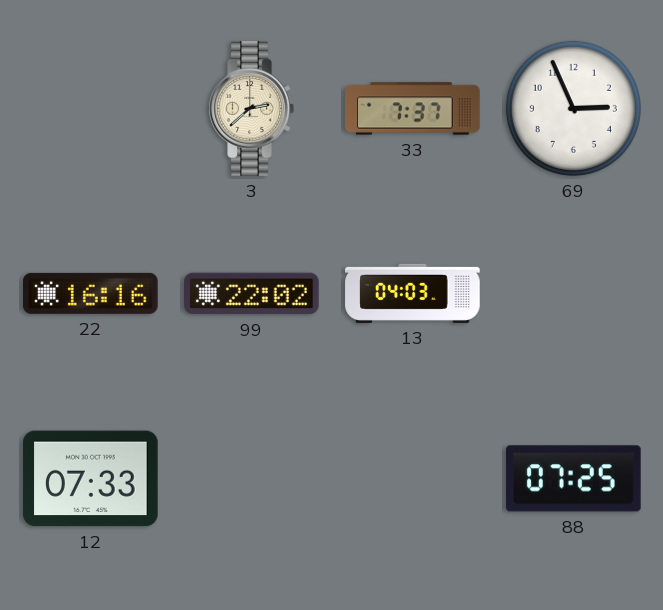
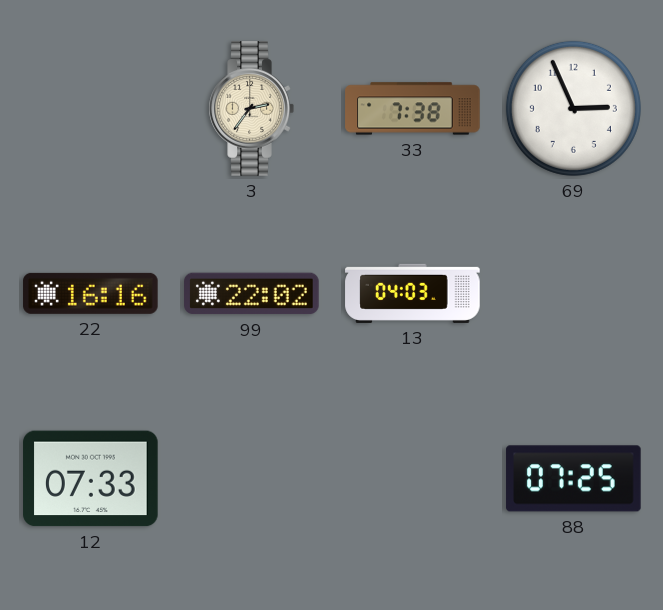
3: 2:38 -> 2:36
33: 7:37 -> 7:38
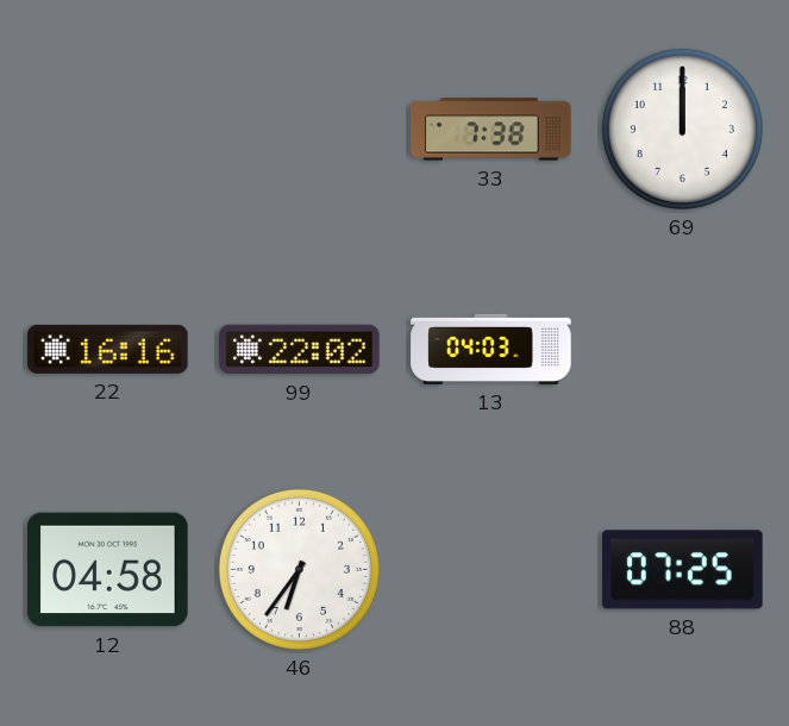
3: 2:36 -> none
69: 2:56 -> 12:00
12: 07:33 -> 04:58
46: none -> 6:36
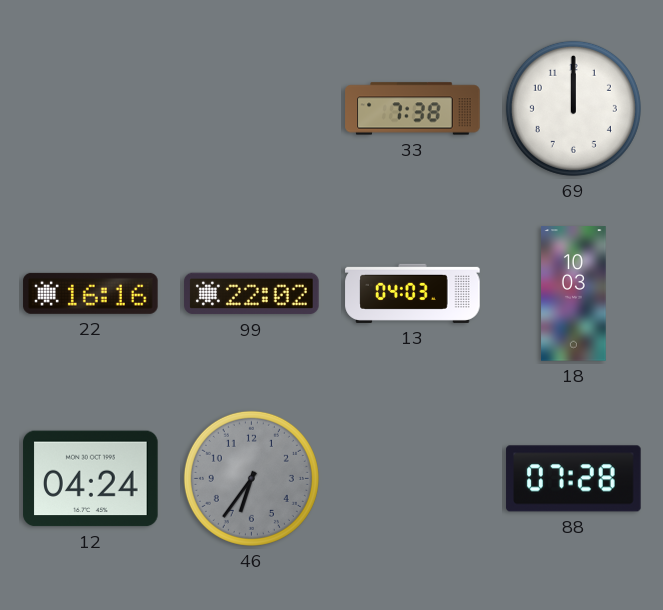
18: none -> 10:03
12: 04:58 -> 04:24
46 dial: white -> grey
88: 07:25 -> 07:28
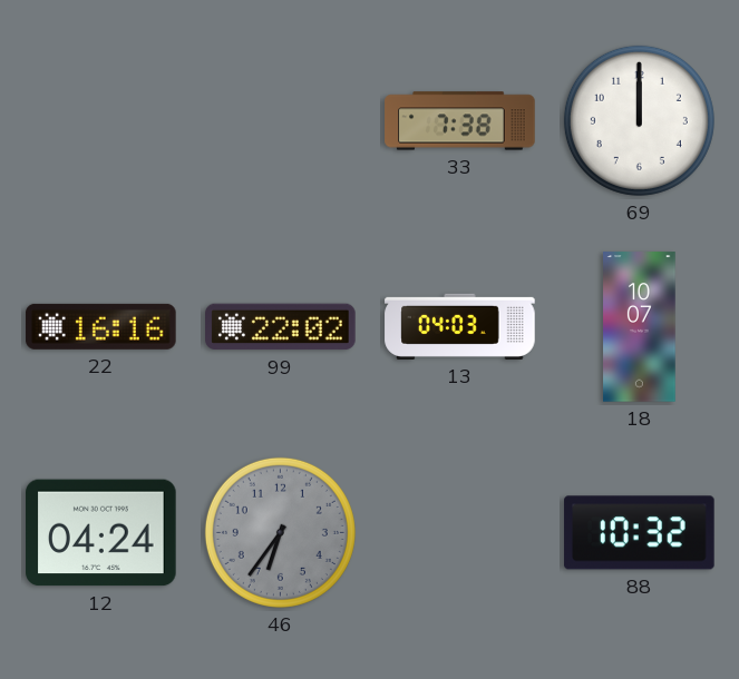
18: 10:03 -> 10:07
88: 07:28 -> 10:32
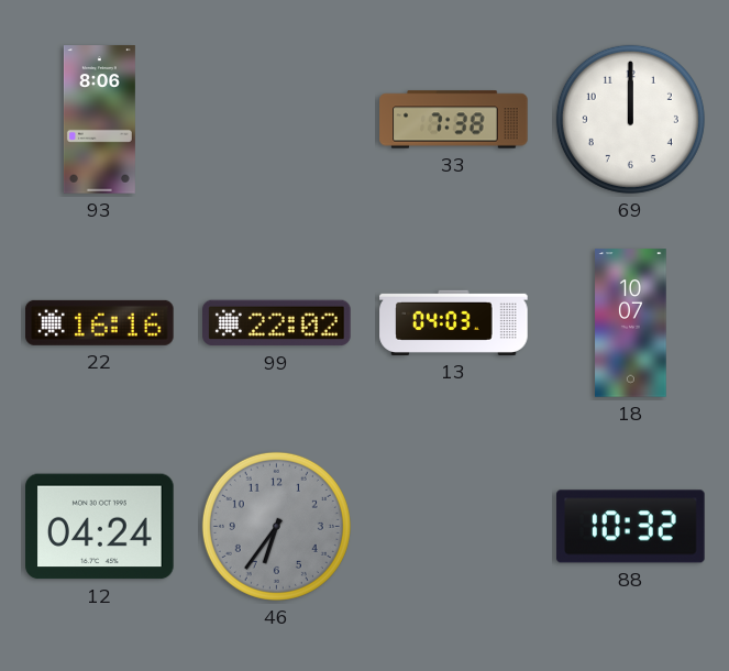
93: none -> 8:06
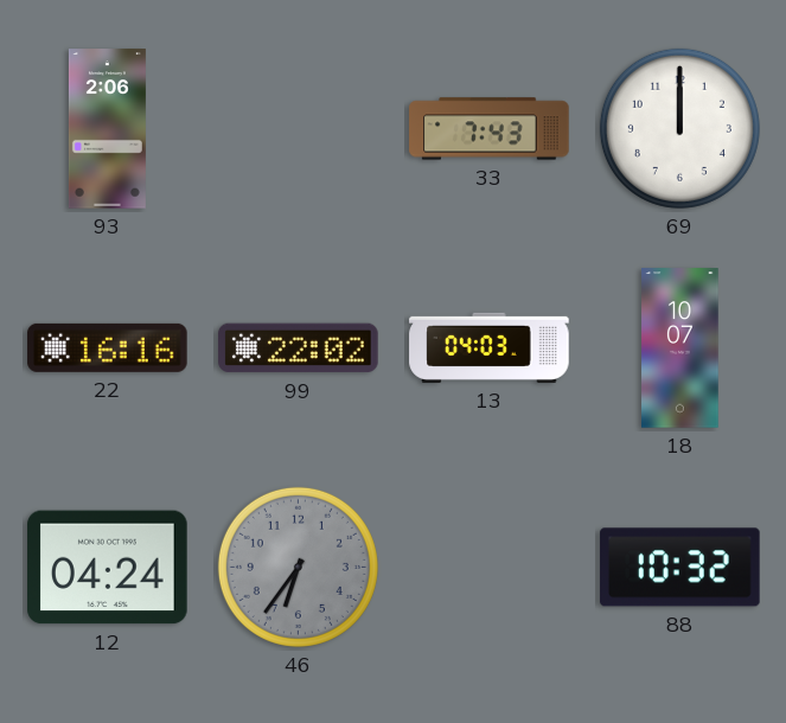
93: 8:06 -> 2:06
33: 7:38 -> 7:43
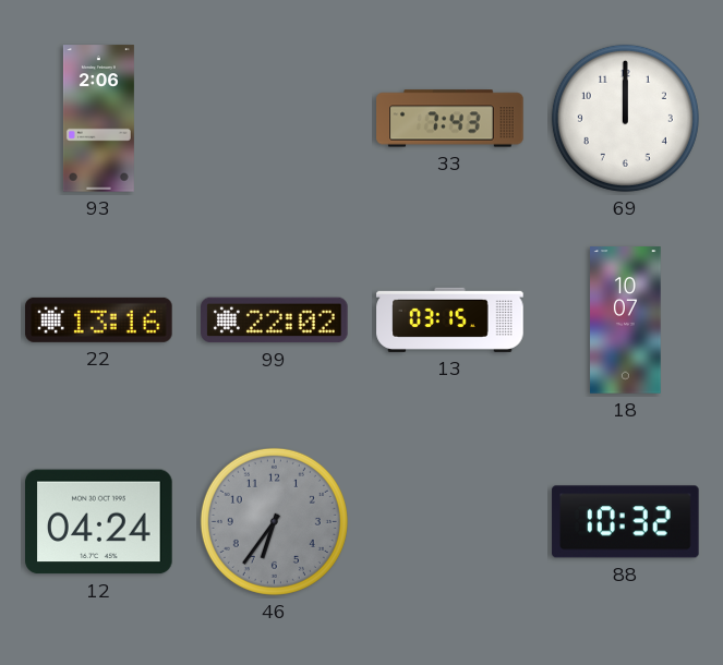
22: 16:16 -> 13:16
13: 04:03 -> 03:15
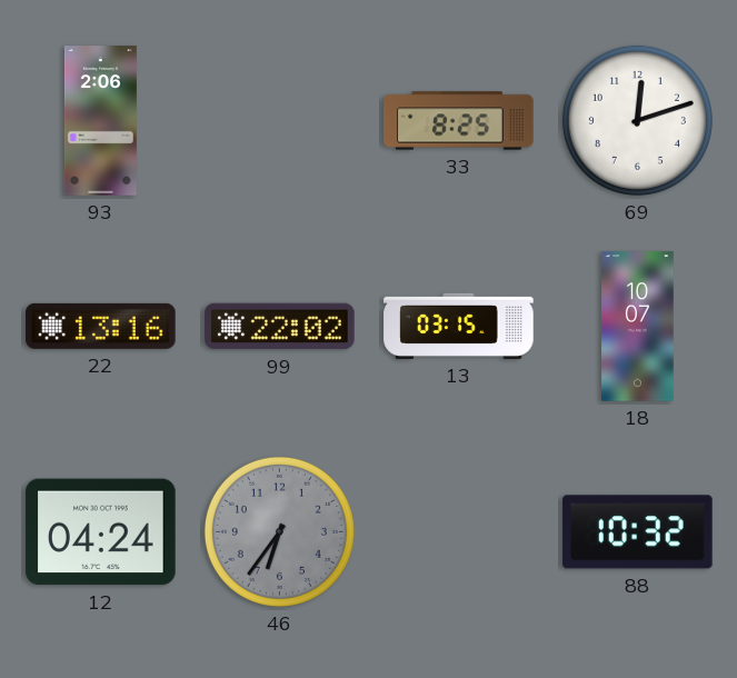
33: 7:43 -> 8:25
69: 12:00 -> 12:12
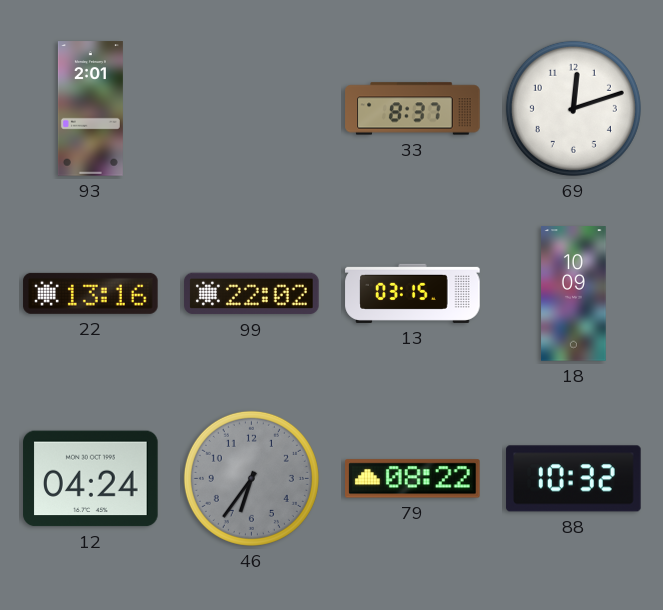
93: 2:06 -> 2:01
33: 8:25 -> 8:37
18: 10:07 -> 10:09
79: none -> 08:22
